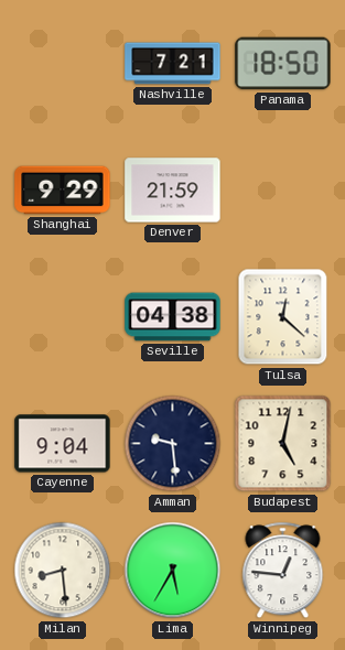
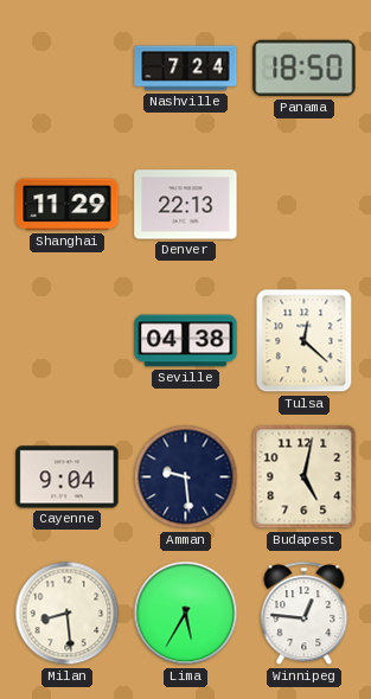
Nashville: 7:21 -> 7:24
Shanghai: 9:29 -> 11:29
Denver: 21:59 -> 22:13
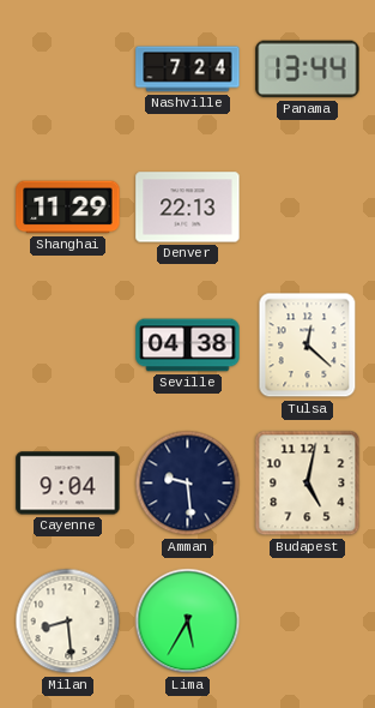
Panama: 18:50 -> 13:44
Winnipeg: 12:46 -> none
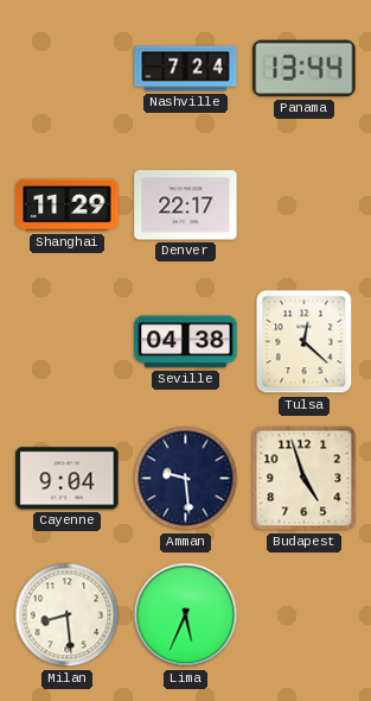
Denver: 22:13 -> 22:17
Budapest: 5:02 -> 4:57
Lima: 5:35 -> 5:34
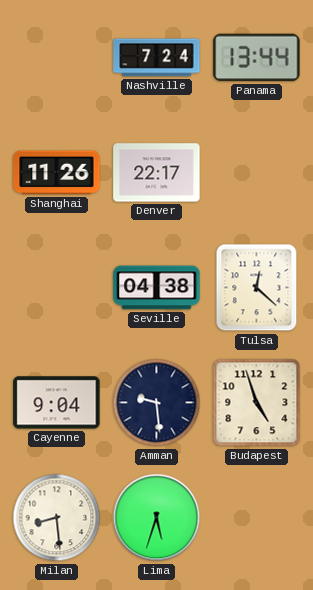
Shanghai: 11:29 -> 11:26
Lima: 5:34 -> 5:33
